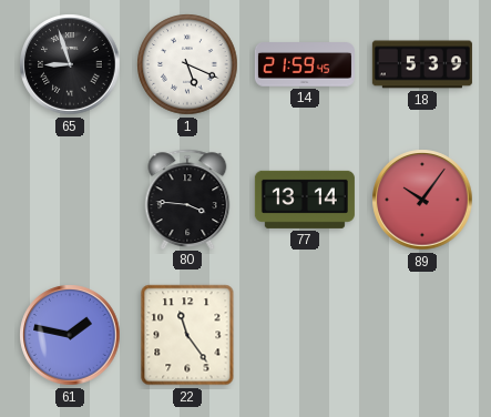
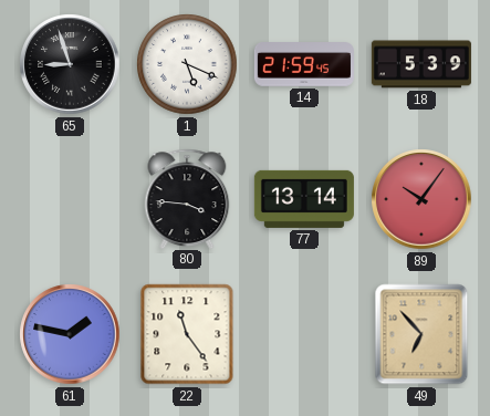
49: none -> 6:53
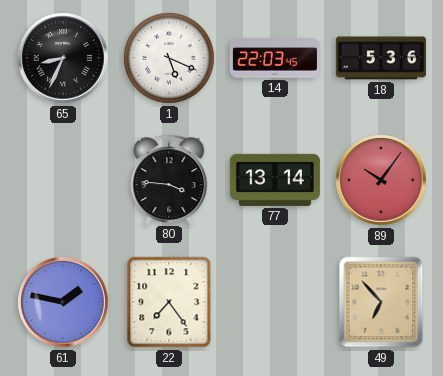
65: 8:57 -> 8:34
14: 21:59 -> 22:03
18: 5:39 -> 5:36
22: 11:24 -> 7:24
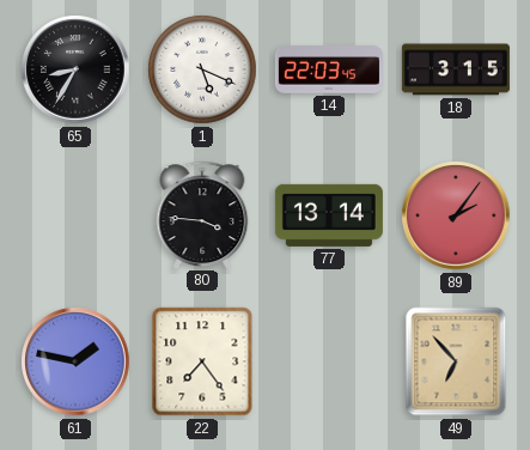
65: 8:34 -> 8:35
18: 5:36 -> 3:15
89: 10:06 -> 2:06
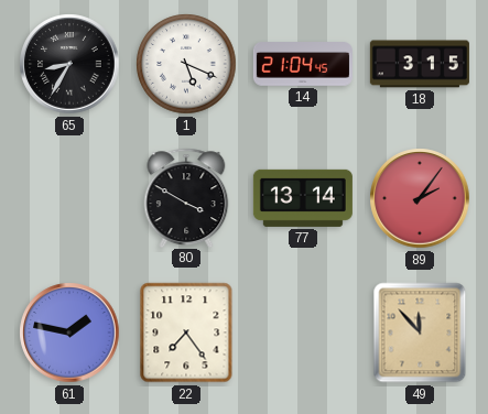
14: 22:03 -> 21:04
80: 3:46 -> 3:50
49: 6:53 -> 11:53
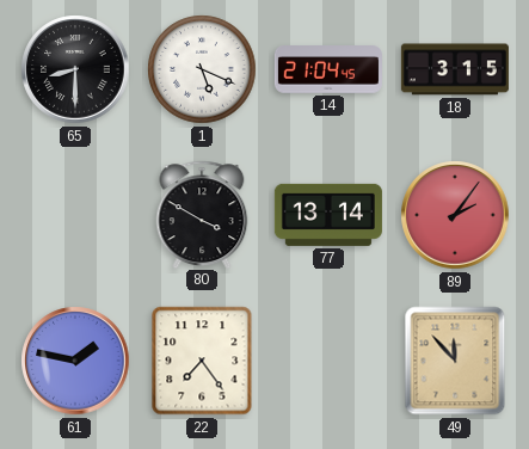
65: 8:35 -> 8:30
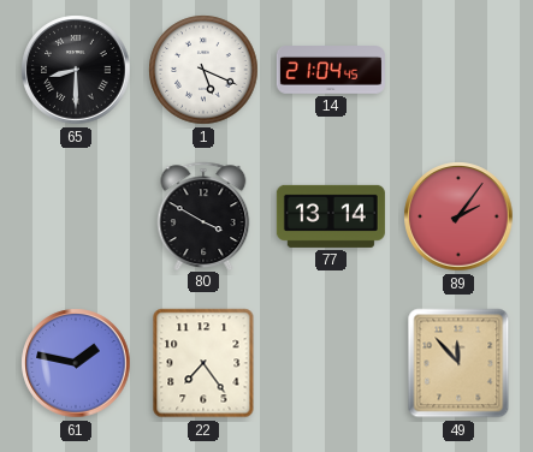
18: 3:15 -> none
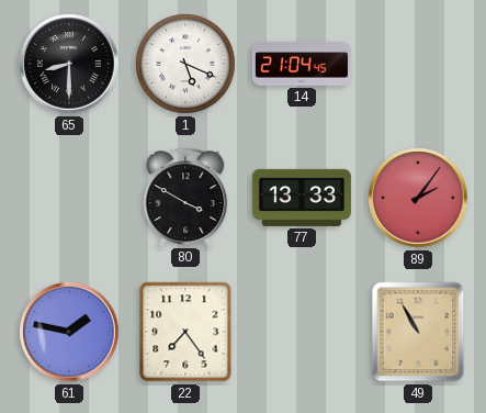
77: 13:14 -> 13:33
49: 11:53 -> 10:55
